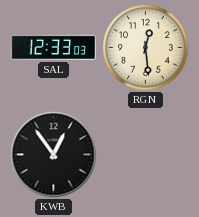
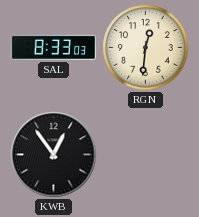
SAL: 12:33 -> 8:33
RGN: 12:29 -> 12:31
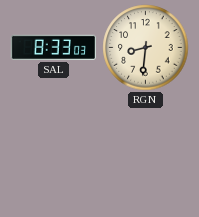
RGN: 12:31 -> 8:31
KWB: 12:54 -> none
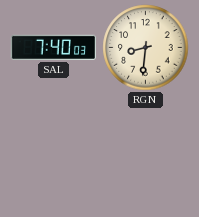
SAL: 8:33 -> 7:40
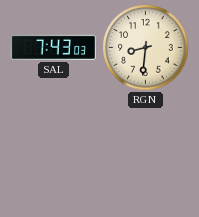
SAL: 7:40 -> 7:43
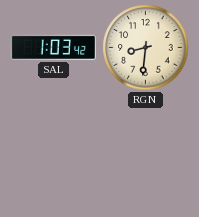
SAL: 7:43 -> 1:03
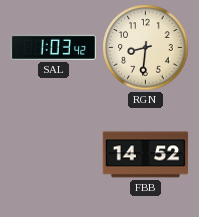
FBB: none -> 14:52
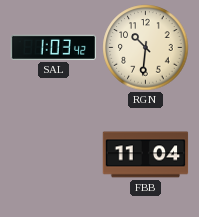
RGN: 8:31 -> 10:31
FBB: 14:52 -> 11:04
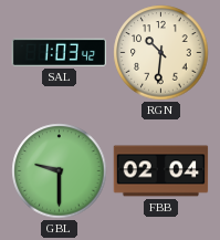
GBL: none -> 9:30
FBB: 11:04 -> 02:04
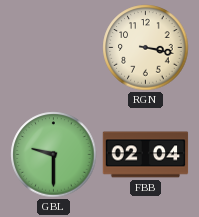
SAL: 1:03 -> none
RGN: 10:31 -> 3:17
